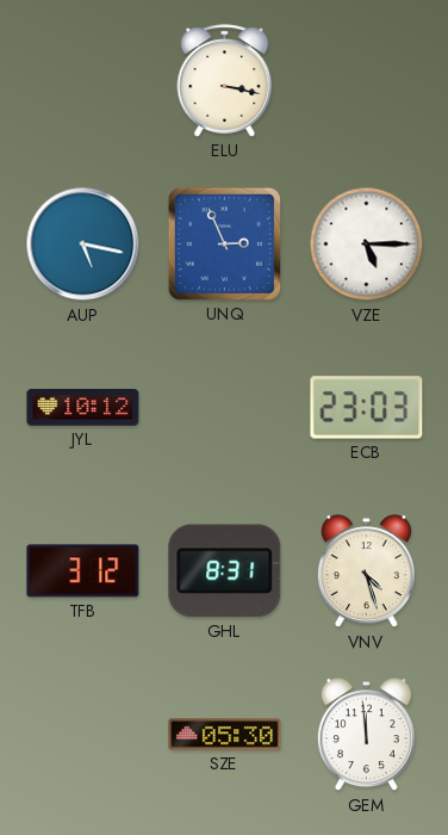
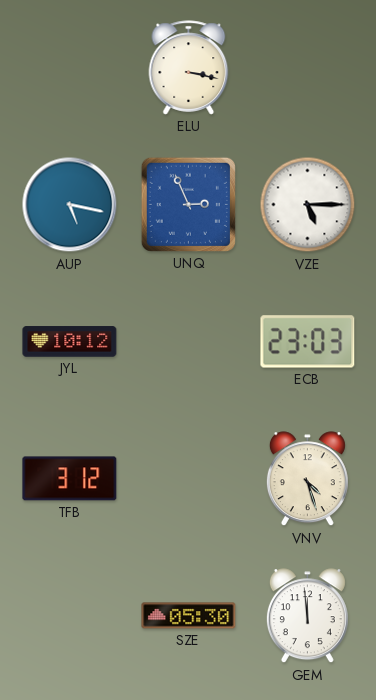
GHL: 8:31 -> none
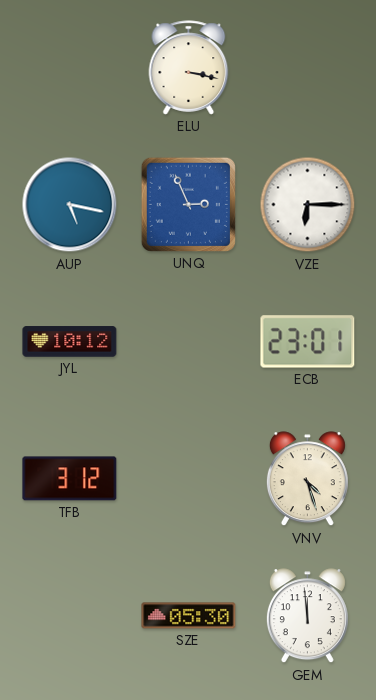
VZE: 5:15 -> 6:15
ECB: 23:03 -> 23:01
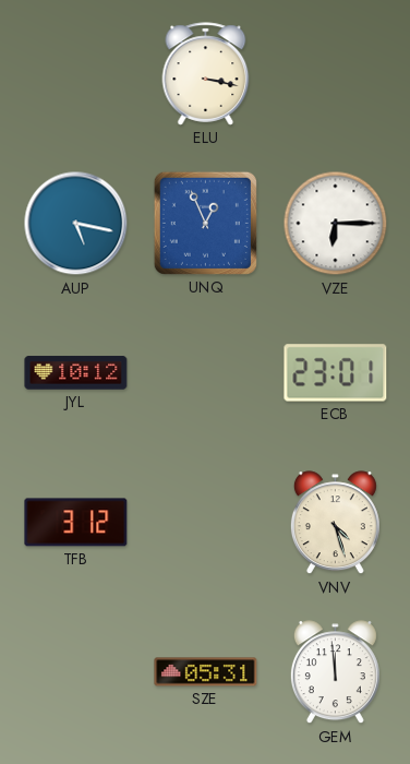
UNQ: 2:56 -> 12:56
SZE: 05:30 -> 05:31
